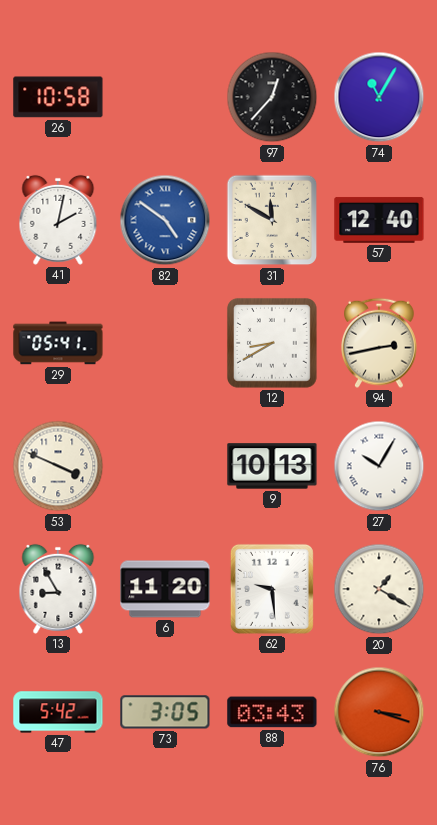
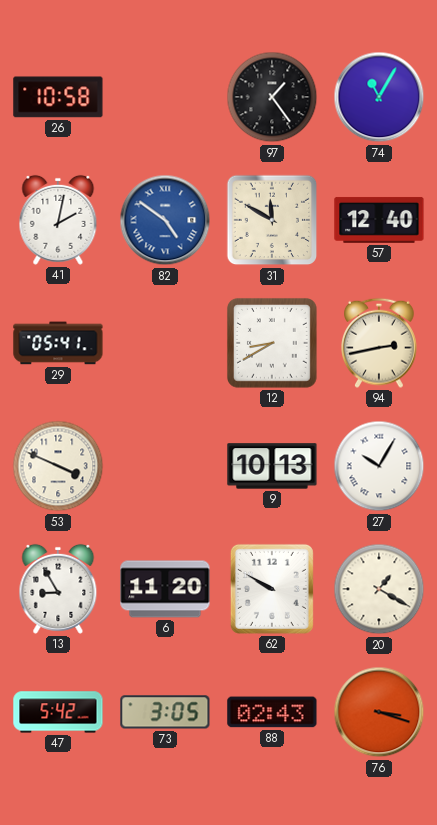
97: 12:37 -> 1:24
62: 9:29 -> 9:50
88: 03:43 -> 02:43
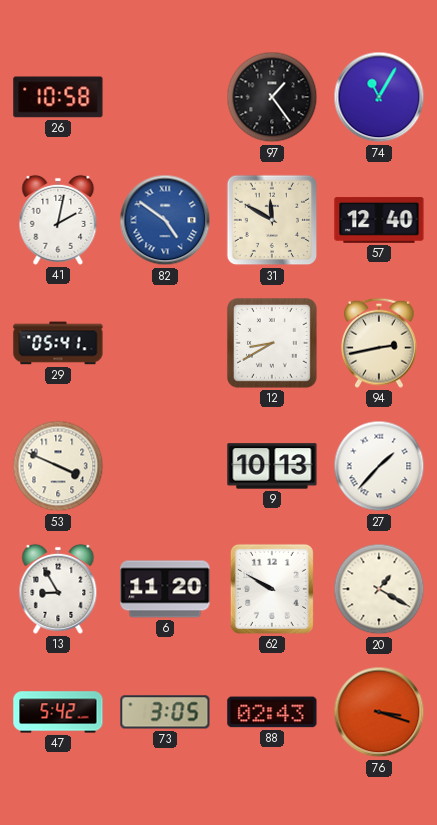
27: 10:05 -> 1:37
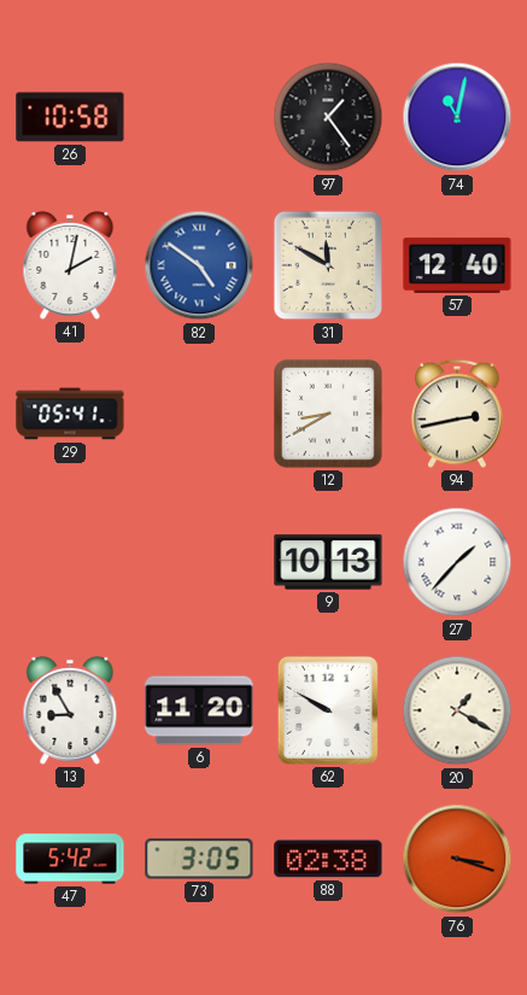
74: 11:05 -> 11:02
53: 3:49 -> none
88: 02:43 -> 02:38
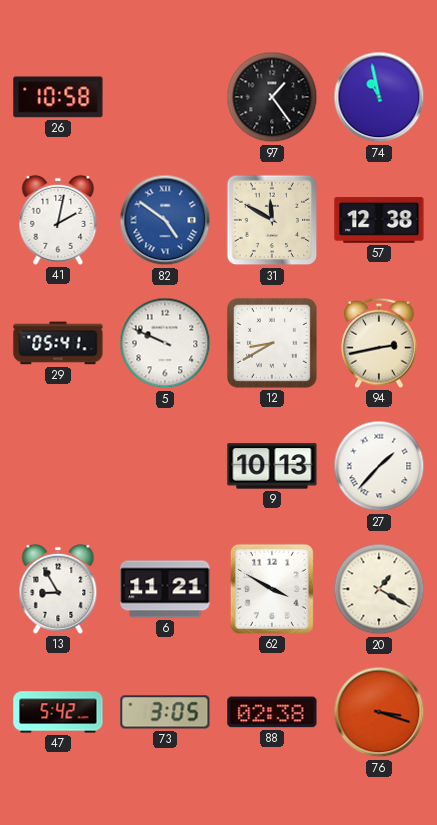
74: 11:02 -> 10:58
57: 12:40 -> 12:38
5: none -> 9:49
6: 11:20 -> 11:21
62: 9:50 -> 3:50
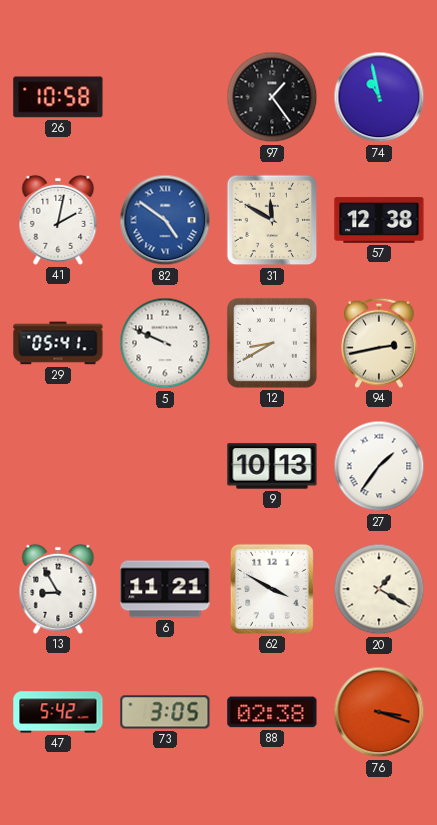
27: 1:37 -> 1:36
